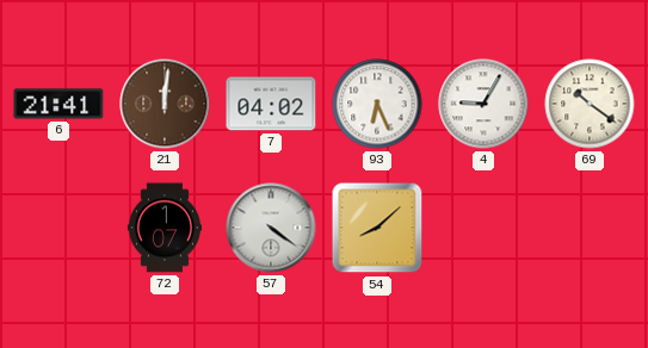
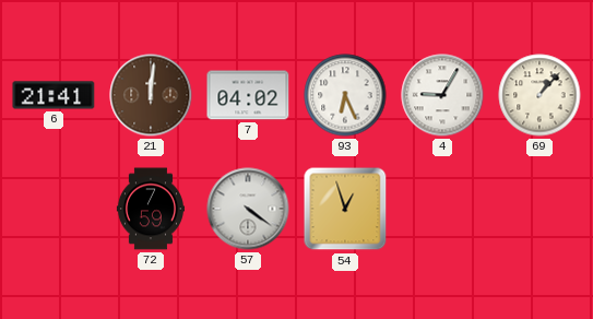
69: 10:21 -> 1:07
72: 1:07 -> 7:59
54: 8:08 -> 12:57
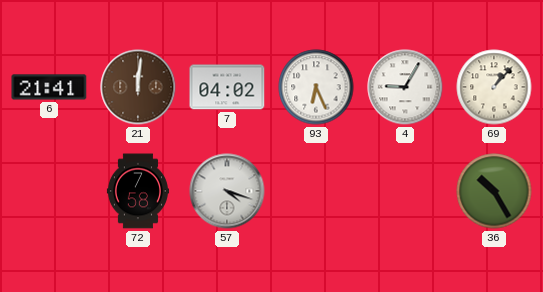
72: 7:59 -> 7:58
57: 4:21 -> 4:18
54: 12:57 -> none
36: none -> 10:25
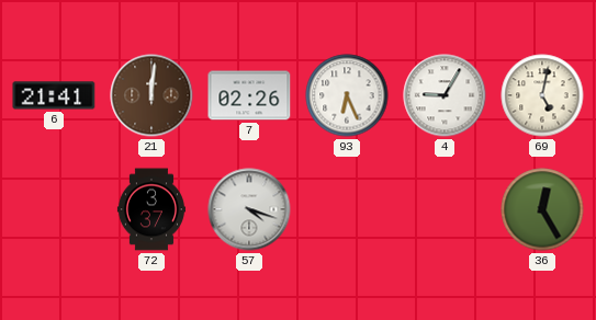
7: 04:02 -> 02:26
69: 1:07 -> 5:02
72: 7:58 -> 3:37
36: 10:25 -> 12:25
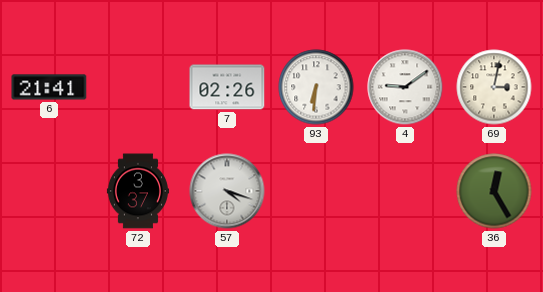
21: 12:01 -> none
93: 6:26 -> 6:31
4: 9:05 -> 9:09
69: 5:02 -> 3:02
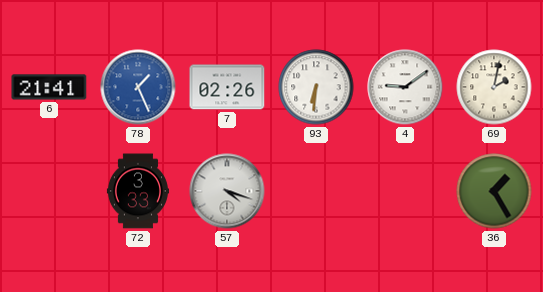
78: none -> 1:26
69: 3:02 -> 2:02
72: 3:37 -> 3:33
36: 12:25 -> 1:25
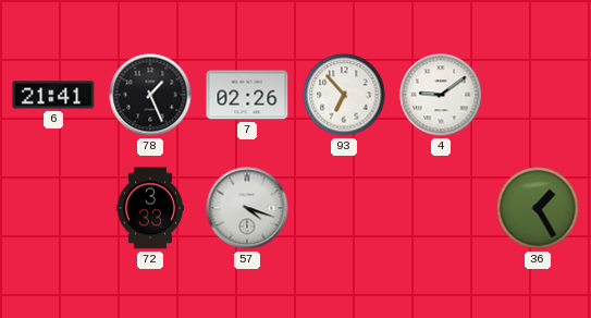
78 dial: blue -> black
93: 6:31 -> 6:53
69: 2:02 -> none
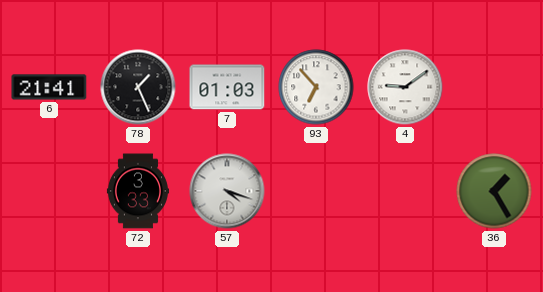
7: 02:26 -> 01:03
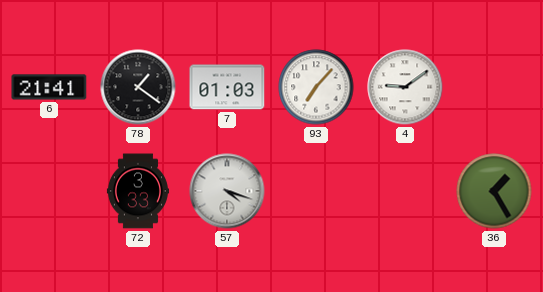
78: 1:26 -> 1:21
93: 6:53 -> 7:07
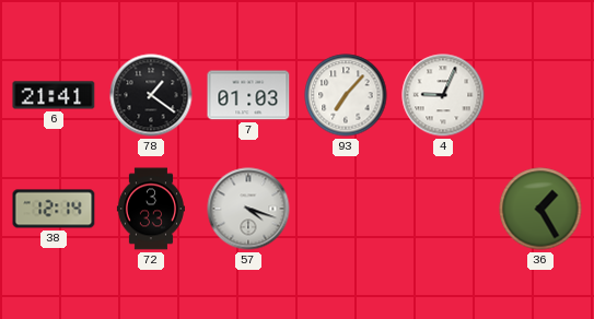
4: 9:09 -> 9:04
38: none -> 12:14
